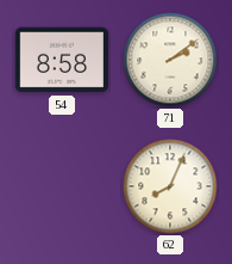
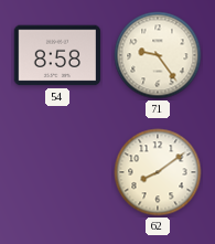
71: 2:09 -> 9:24
62: 8:04 -> 8:09
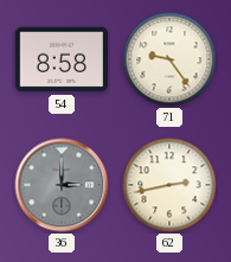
36: none -> 3:00
62: 8:09 -> 2:43
